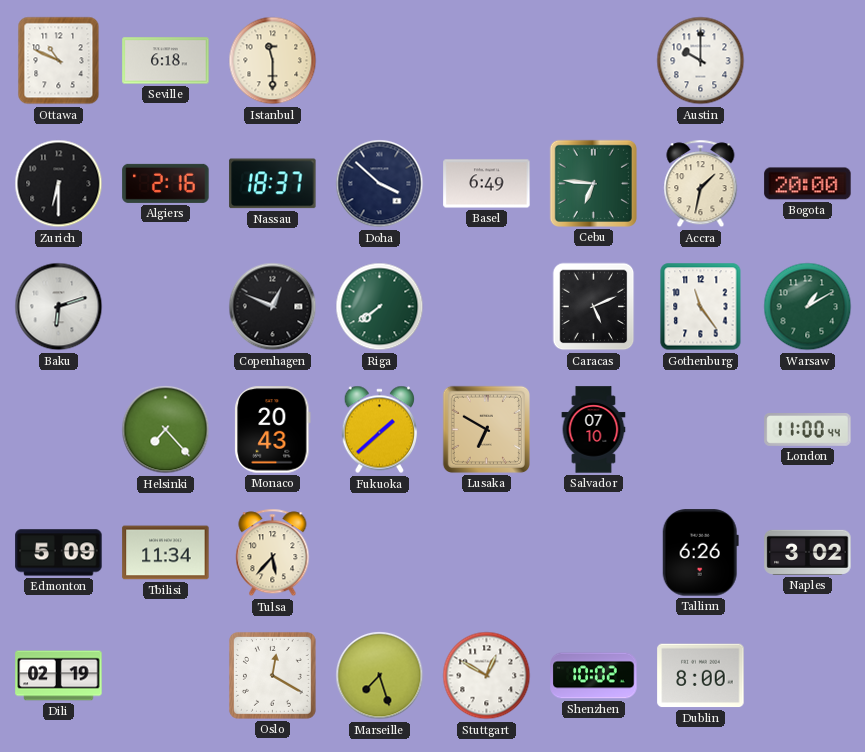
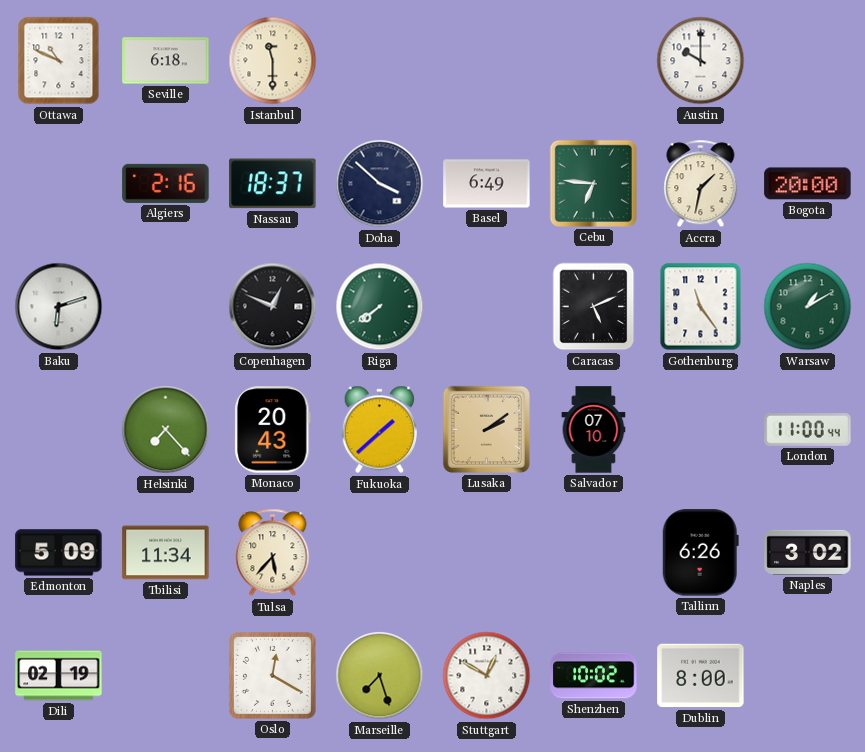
Zurich: 6:30 -> none
Lusaka: 6:50 -> 2:09
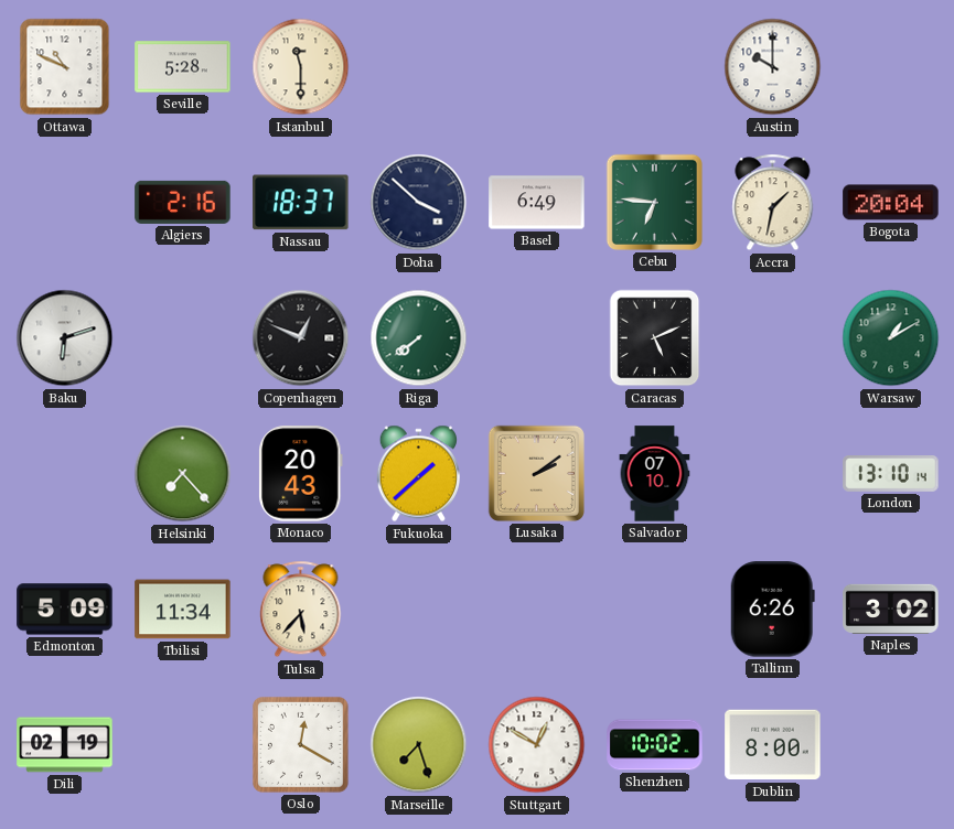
Seville: 6:18 -> 5:28
Bogota: 20:00 -> 20:04
Gothenburg: 11:24 -> none
London: 11:00 -> 13:10
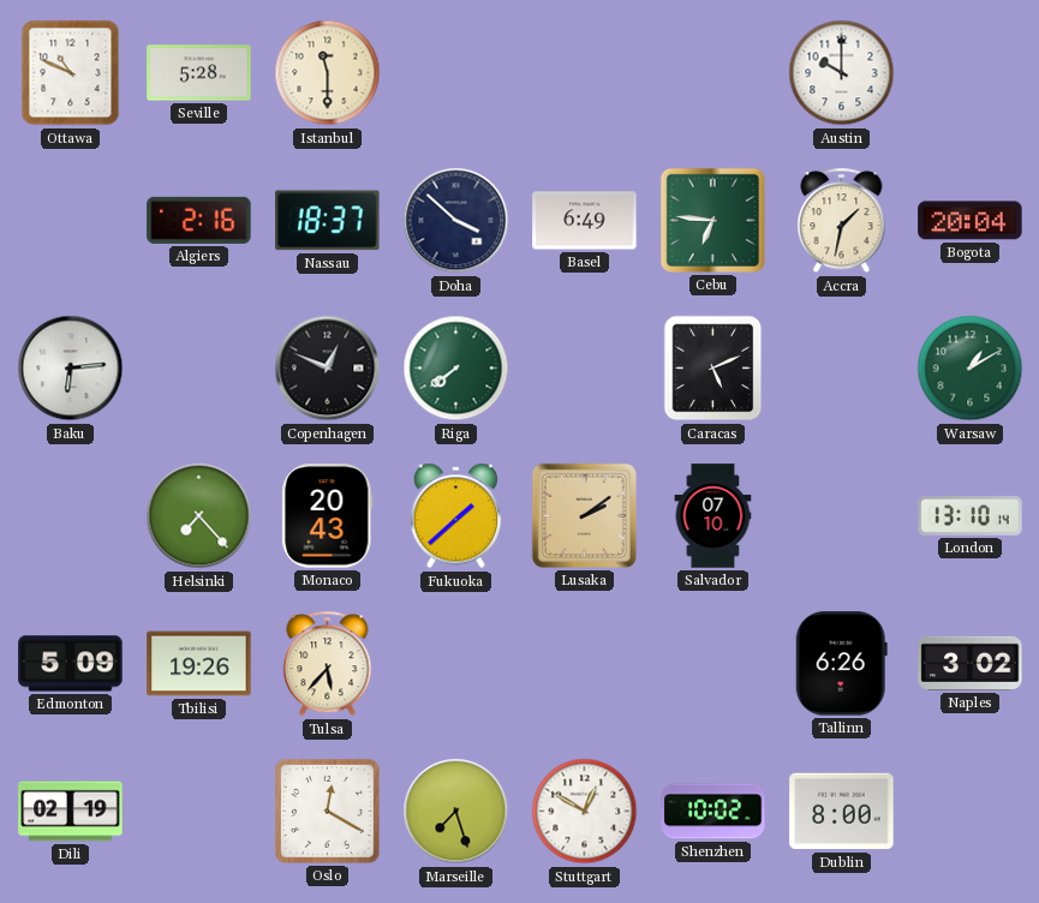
Baku: 6:12 -> 6:14
Tbilisi: 11:34 -> 19:26
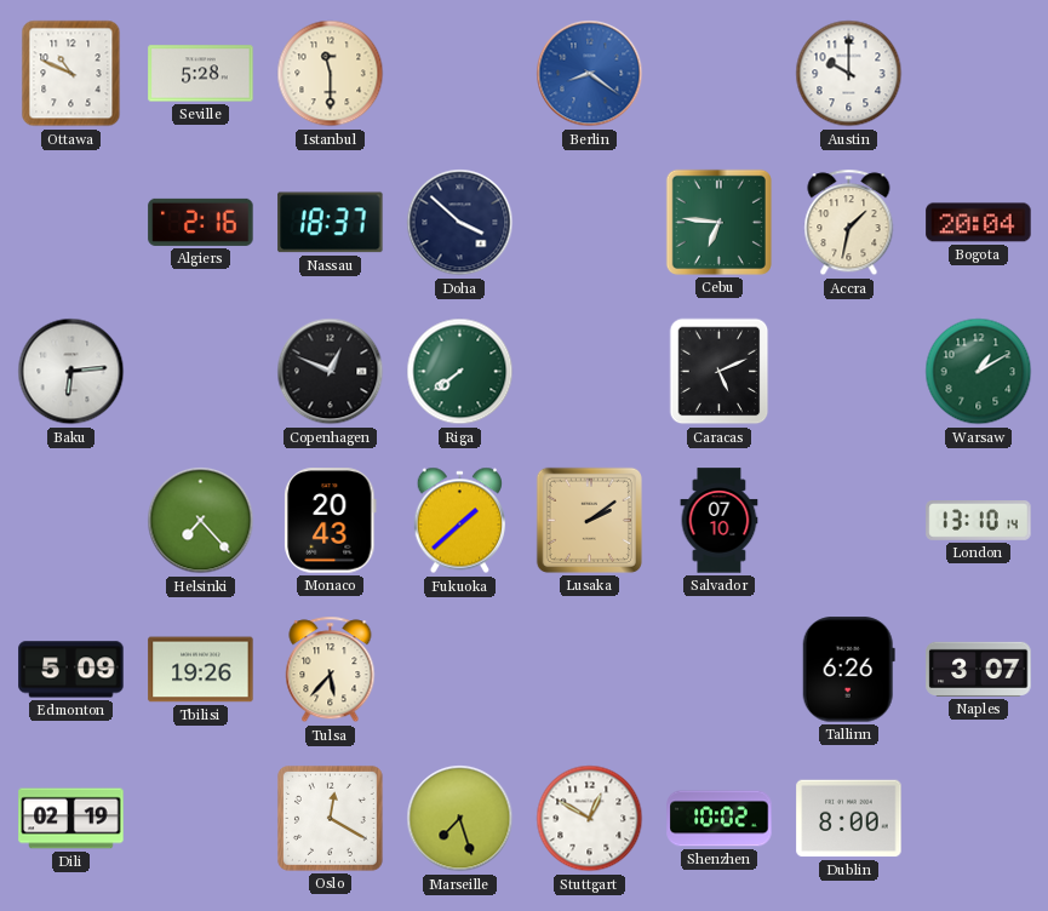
Berlin: none -> 8:21
Basel: 6:49 -> none
Naples: 3:02 -> 3:07
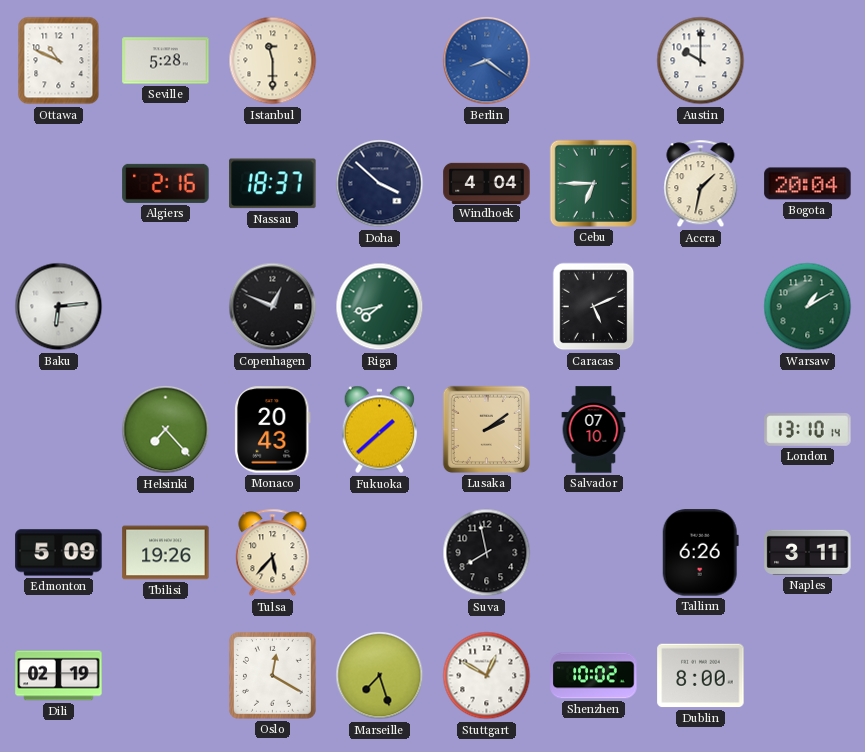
Windhoek: none -> 4:04
Cebu: 6:46 -> 6:45
Riga: 7:39 -> 7:43
Suva: none -> 7:58
Naples: 3:07 -> 3:11
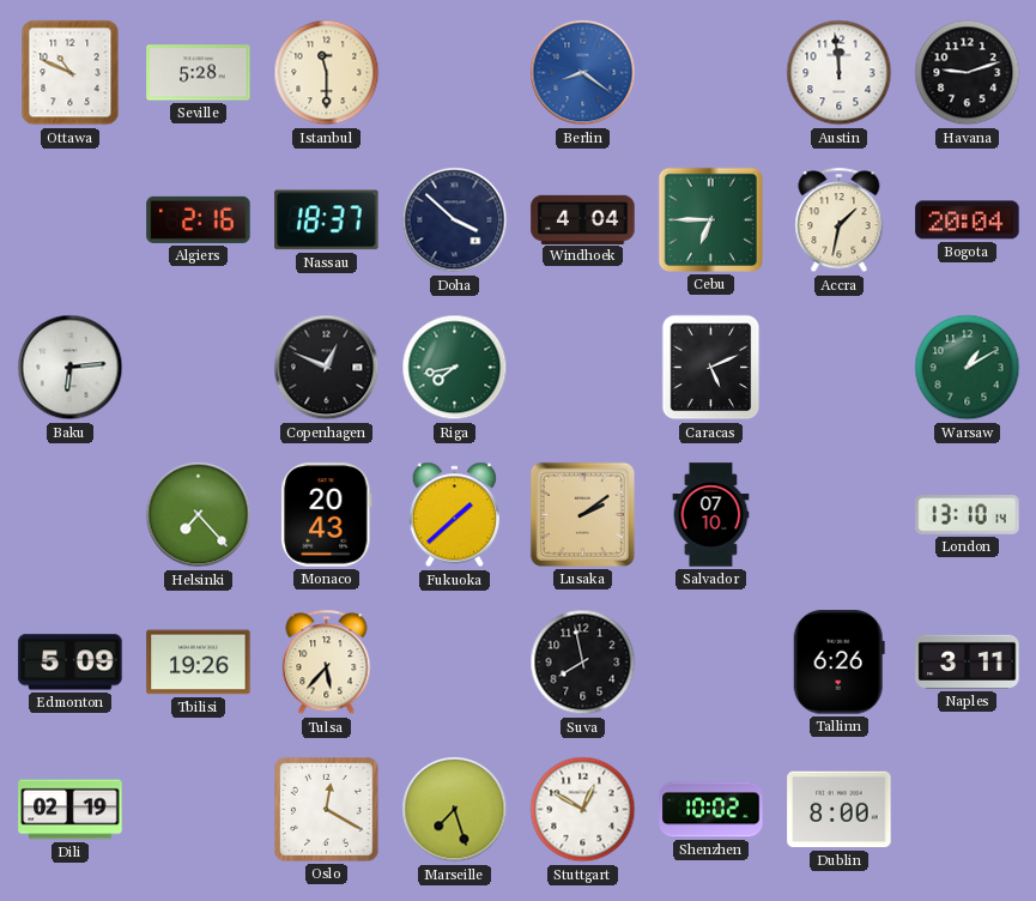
Austin: 10:00 -> 11:59
Havana: none -> 9:12
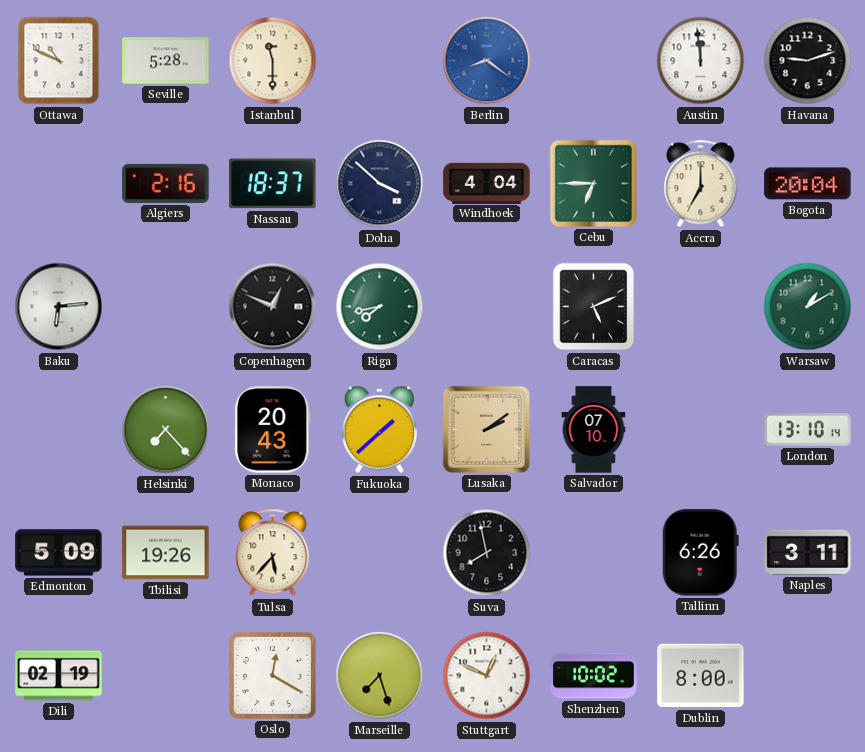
Accra: 1:32 -> 7:00
Stuttgart: 12:50 -> 12:49
